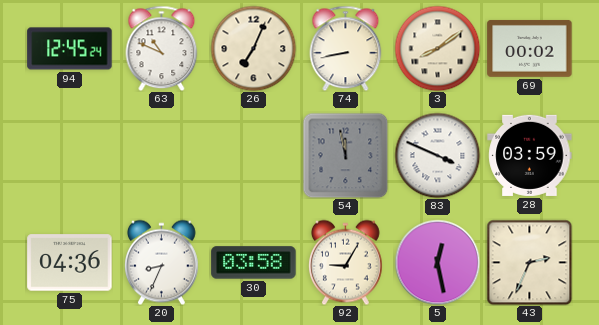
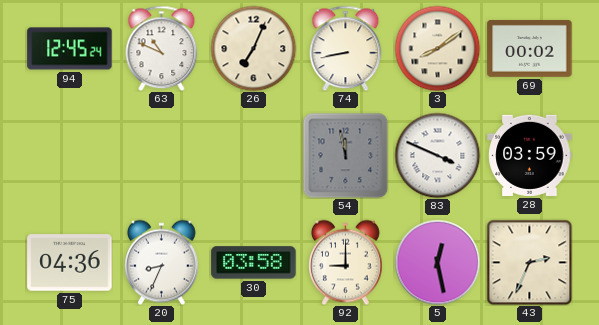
92: 9:05 -> 9:00
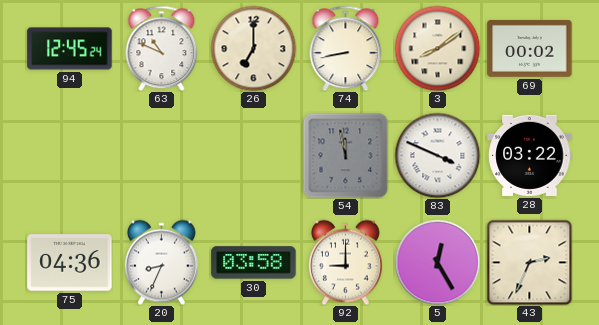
26: 7:04 -> 7:00
28: 03:59 -> 03:22
5: 12:28 -> 12:25
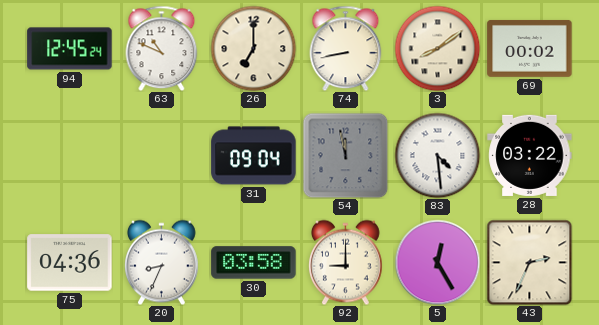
31: none -> 09:04
83: 3:49 -> 4:29
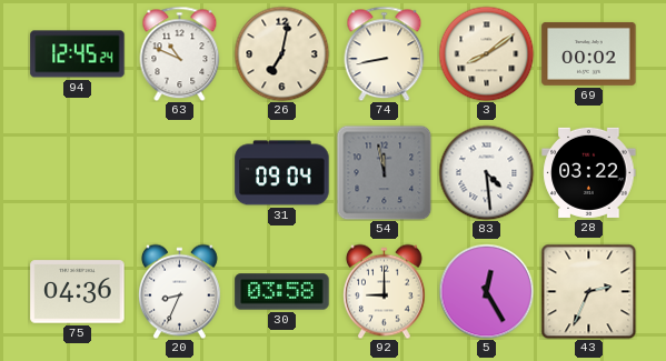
26: 7:00 -> 7:02
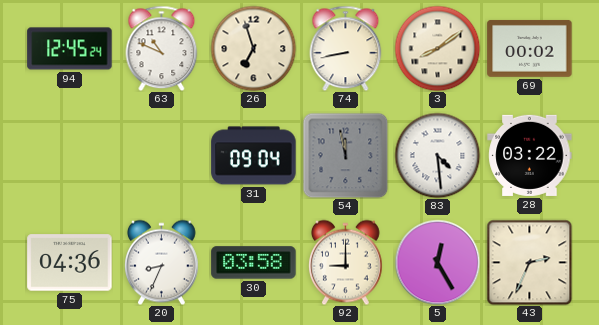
26: 7:02 -> 6:57
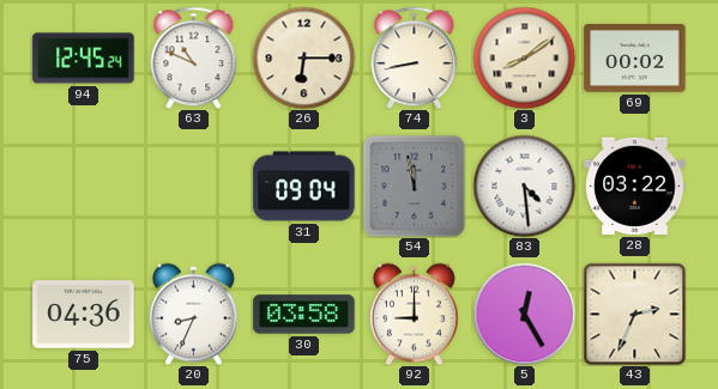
26: 6:57 -> 6:15
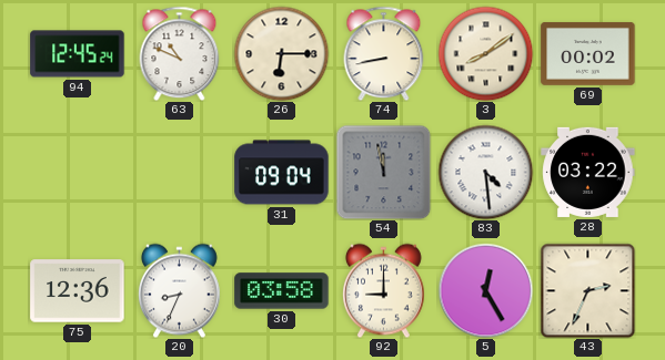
75: 04:36 -> 12:36
